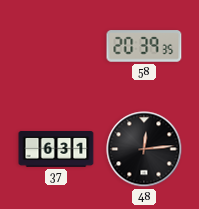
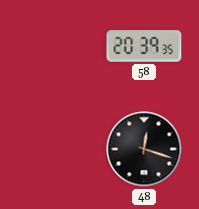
37: 6:31 -> none
48: 12:14 -> 12:18
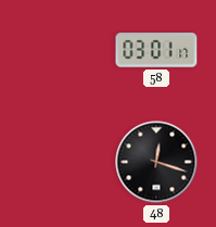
58: 20:39 -> 03:01
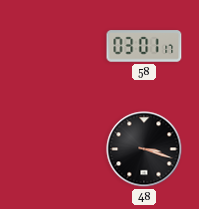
48: 12:18 -> 3:18
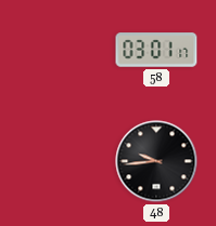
48: 3:18 -> 9:44
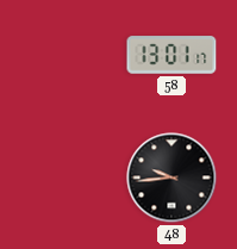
58: 03:01 -> 13:01
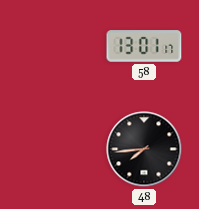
48: 9:44 -> 7:44
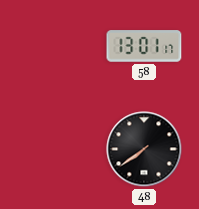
48: 7:44 -> 7:39
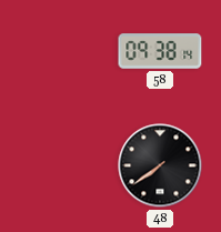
58: 13:01 -> 09:38
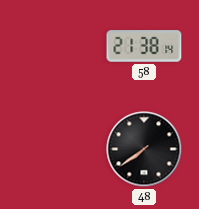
58: 09:38 -> 21:38
